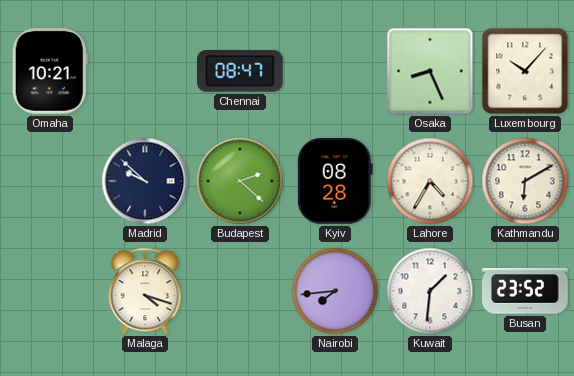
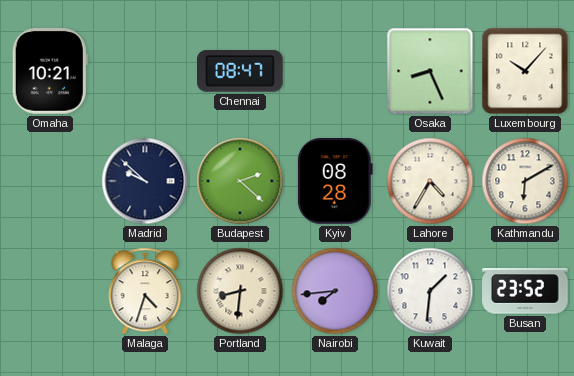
Malaga: 4:18 -> 4:33
Portland: none -> 8:31
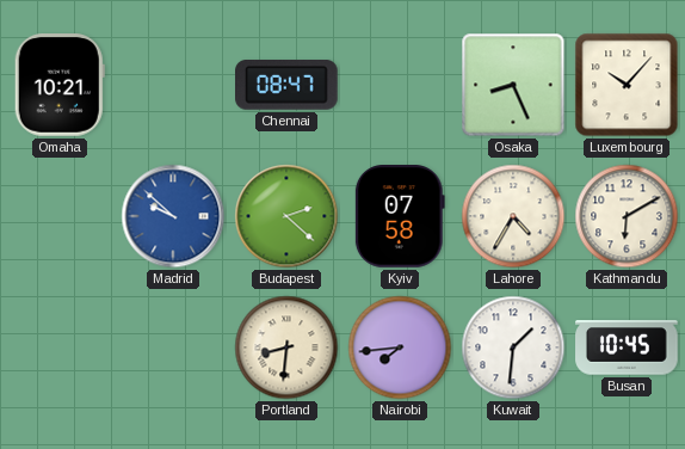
Madrid dial: navy -> blue
Kyiv: 08:28 -> 07:58
Malaga: 4:33 -> none
Busan: 23:52 -> 10:45
